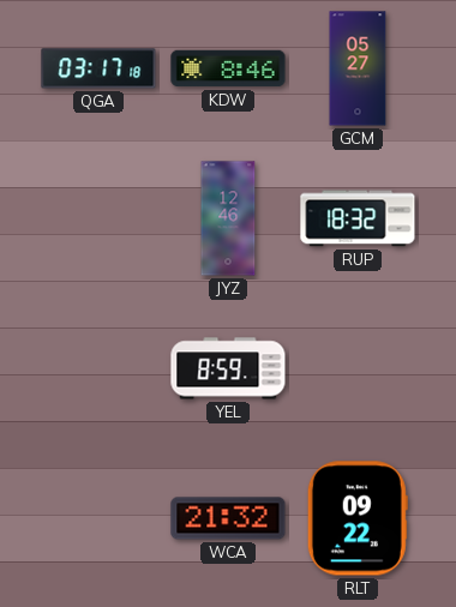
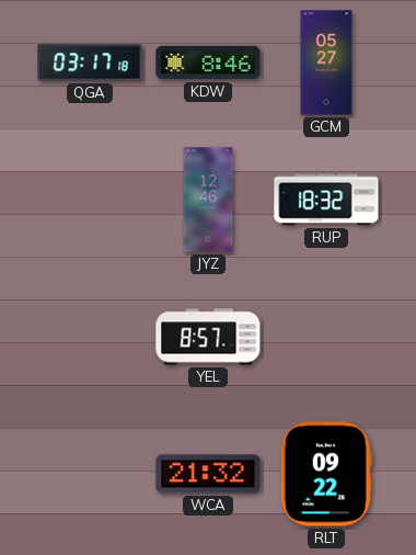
YEL: 8:59 -> 8:57
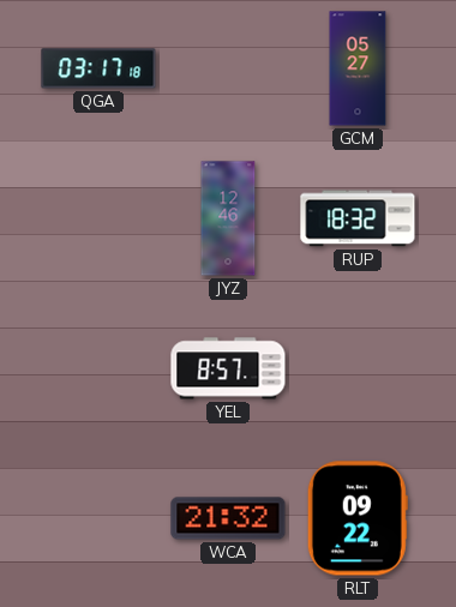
KDW: 8:46 -> none
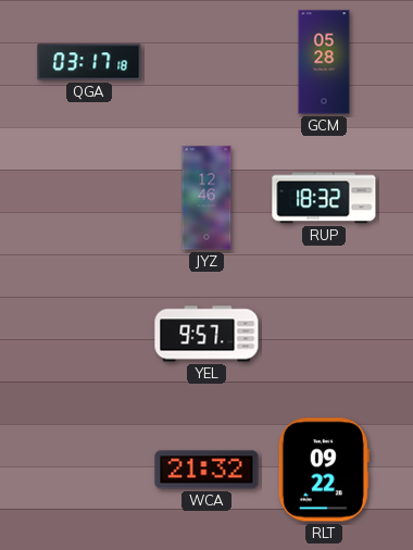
GCM: 05:27 -> 05:28
YEL: 8:57 -> 9:57
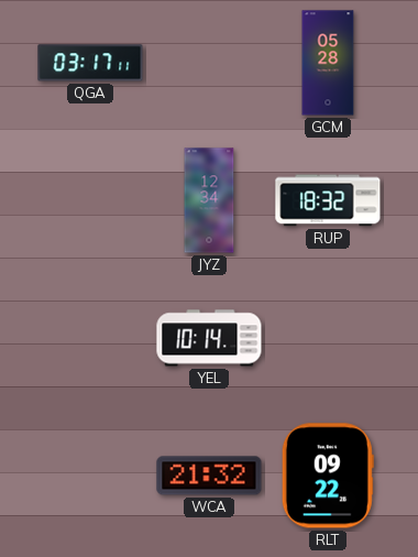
QGA: 03:17:18 -> 03:17:11
JYZ: 12:46 -> 12:34
YEL: 9:57 -> 10:14
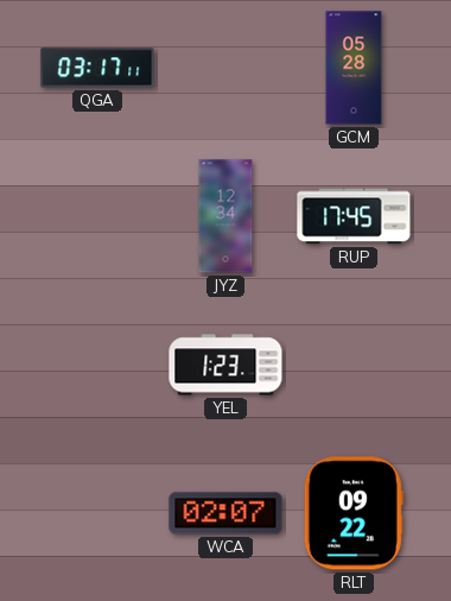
RUP: 18:32 -> 17:45
YEL: 10:14 -> 1:23
WCA: 21:32 -> 02:07
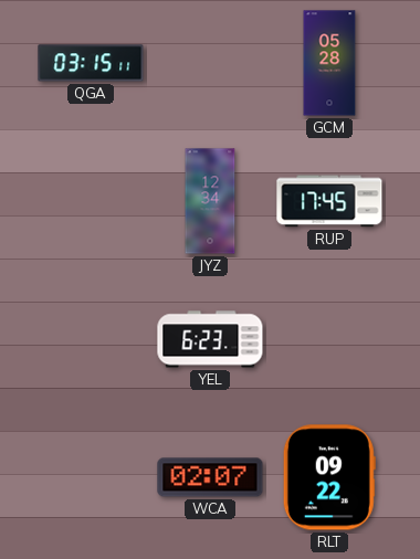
QGA: 03:17 -> 03:15
YEL: 1:23 -> 6:23
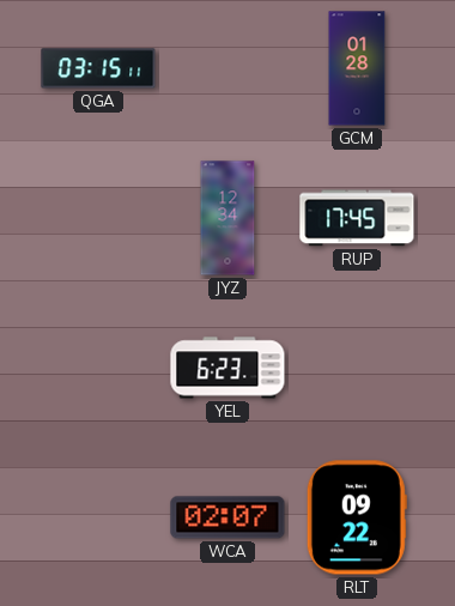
GCM: 05:28 -> 01:28
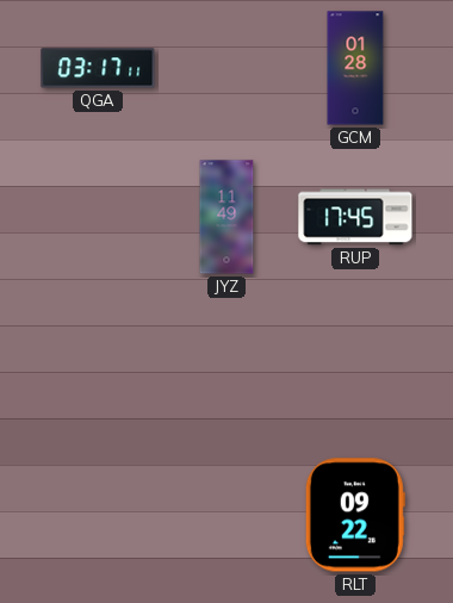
QGA: 03:15 -> 03:17
JYZ: 12:34 -> 11:49
YEL: 6:23 -> none
WCA: 02:07 -> none
